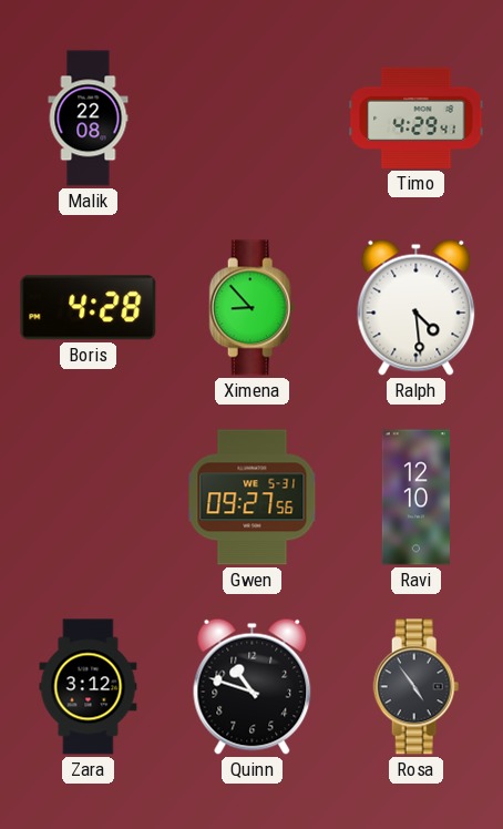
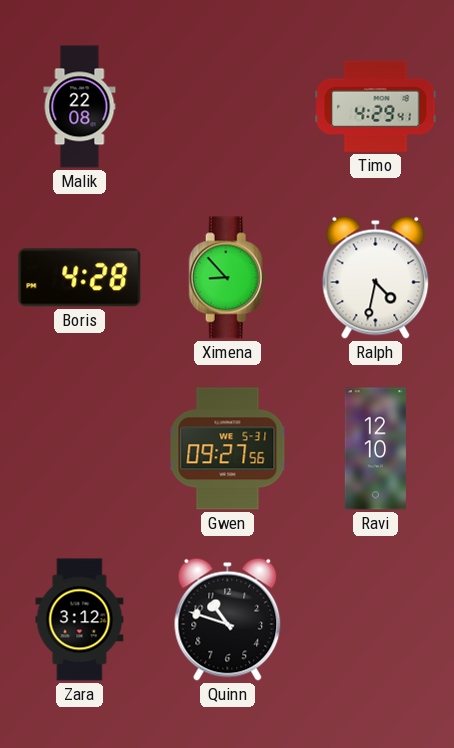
Ralph: 4:29 -> 4:32
Rosa: 4:54 -> none
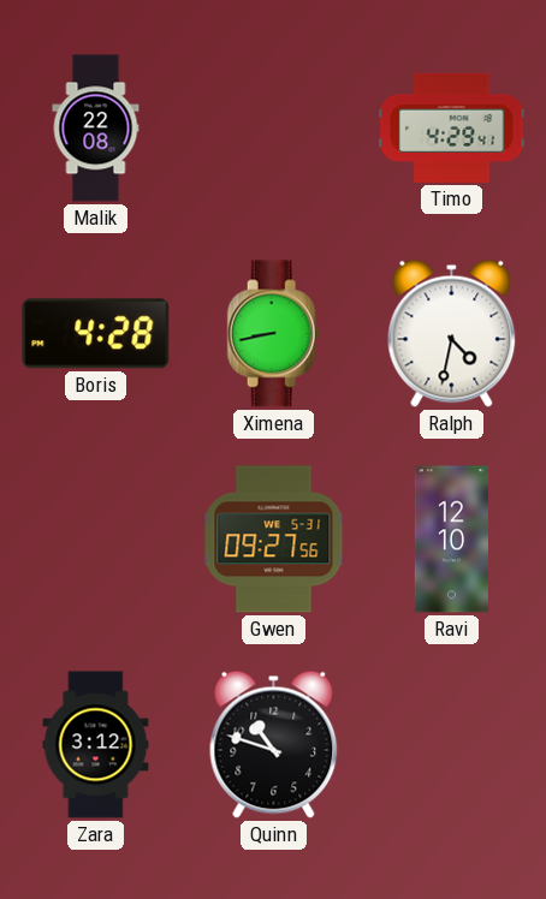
Ximena: 8:53 -> 8:43
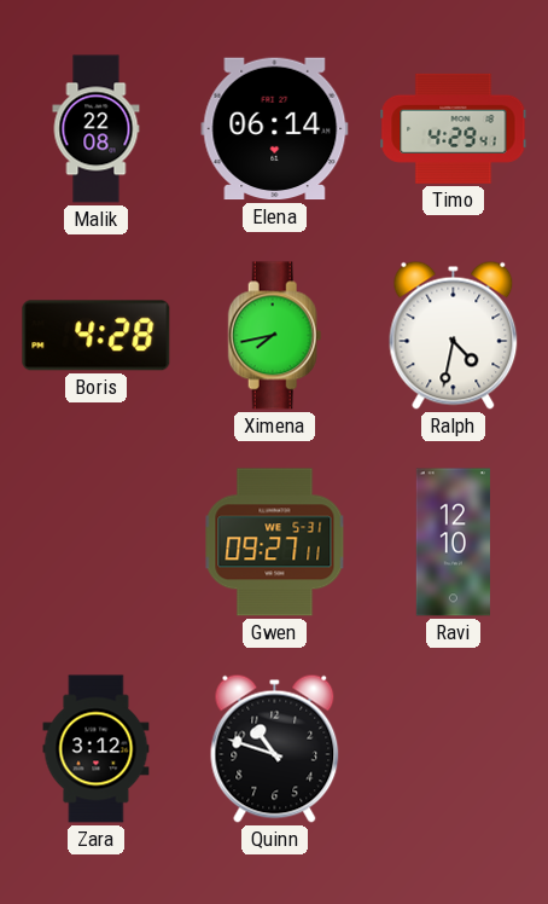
Elena: none -> 06:14
Ximena: 8:43 -> 7:43
Gwen: 09:27:56 -> 09:27:11
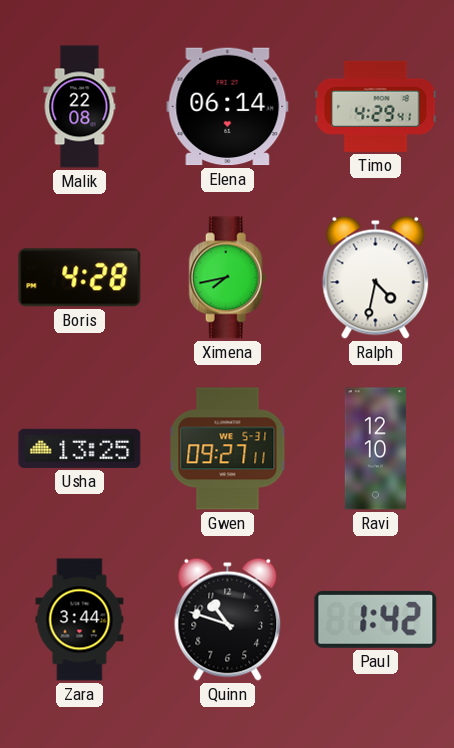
Usha: none -> 13:25
Zara: 3:12 -> 3:44
Paul: none -> 1:42
